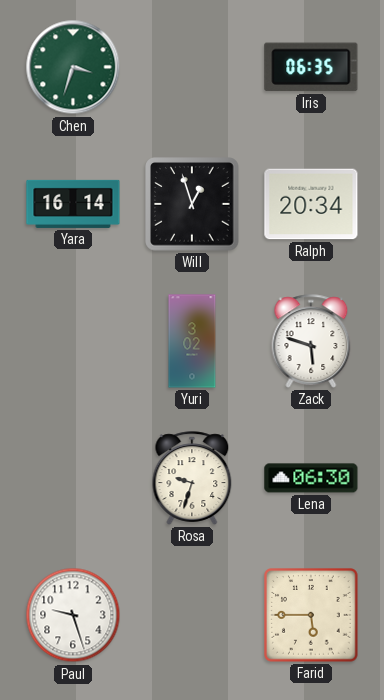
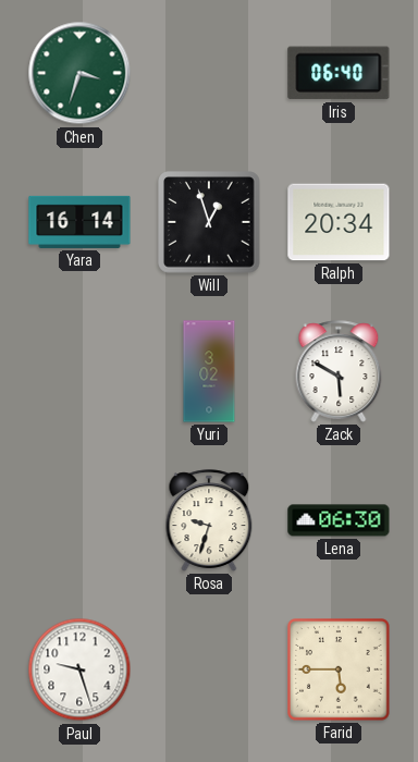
Iris: 06:35 -> 06:40
Zack: 5:48 -> 5:50
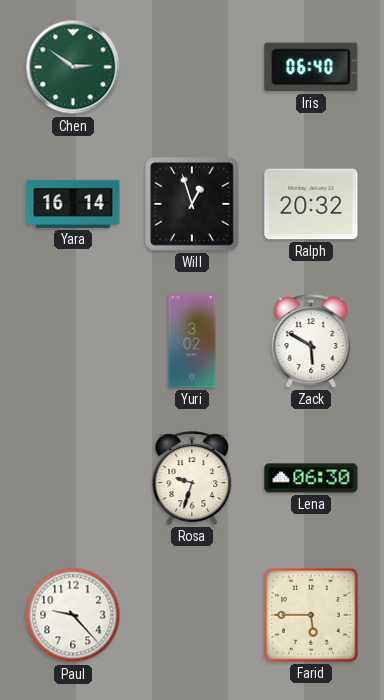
Chen: 3:33 -> 2:51
Ralph: 20:34 -> 20:32
Paul: 9:27 -> 9:23
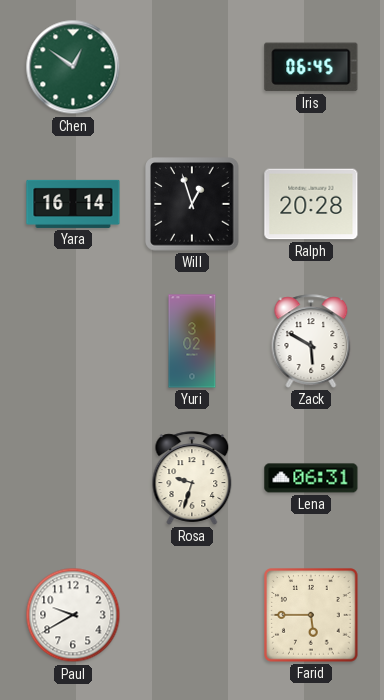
Chen: 2:51 -> 12:51
Iris: 06:40 -> 06:45
Ralph: 20:32 -> 20:28
Lena: 06:30 -> 06:31
Paul: 9:23 -> 9:40
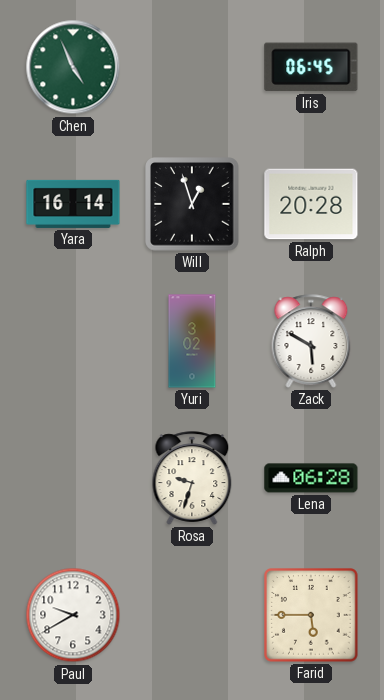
Chen: 12:51 -> 4:56
Lena: 06:31 -> 06:28
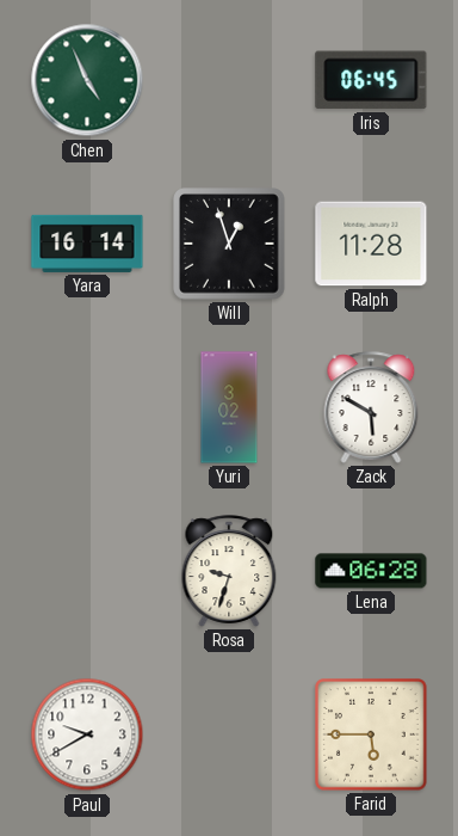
Ralph: 20:28 -> 11:28
